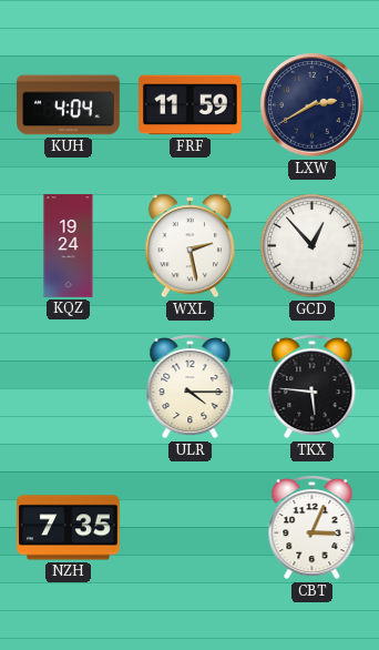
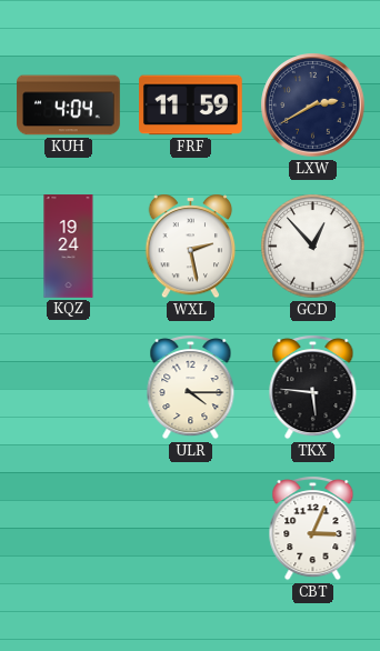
NZH: 7:35 -> none
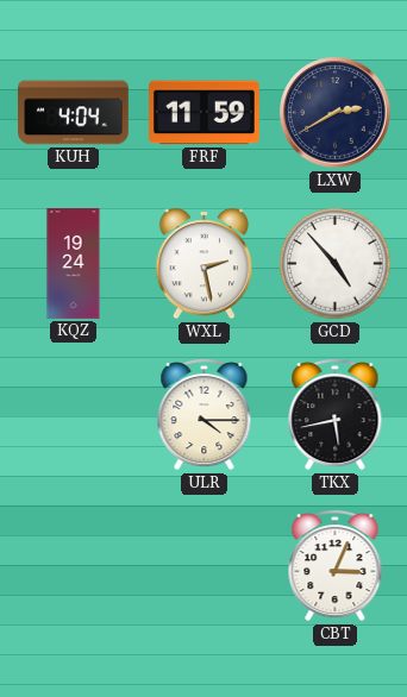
GCD: 12:53 -> 4:53
TKX: 5:46 -> 5:43
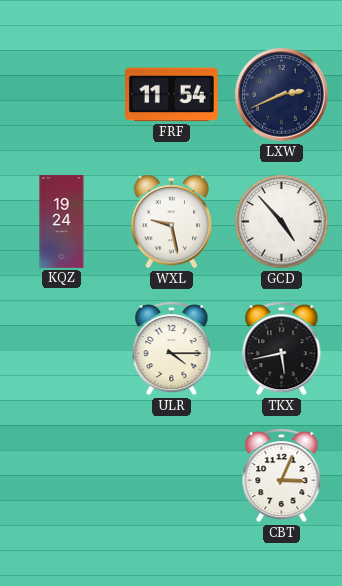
KUH: 4:04 -> none
FRF: 11:59 -> 11:54
LXW: 2:40 -> 2:41
WXL: 2:28 -> 9:28
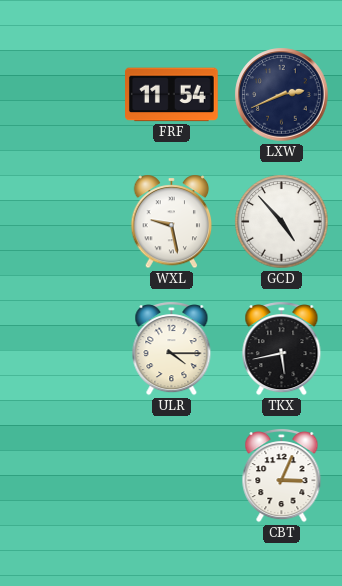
KQZ: 19:24 -> none
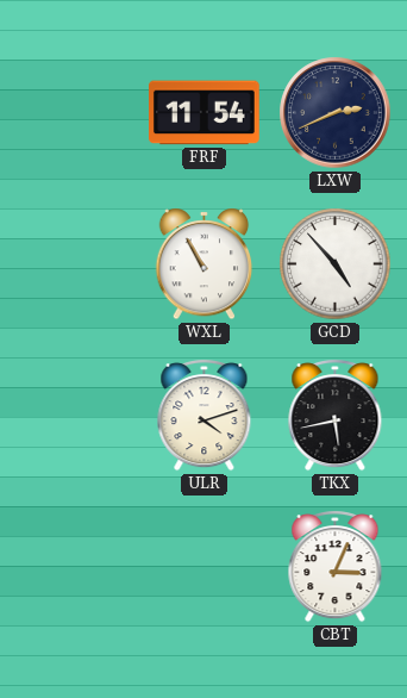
WXL: 9:28 -> 10:55
ULR: 4:15 -> 4:12
